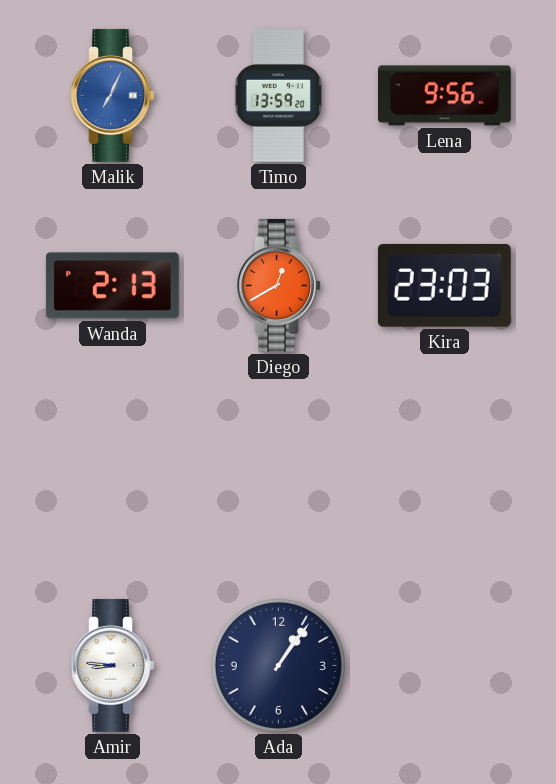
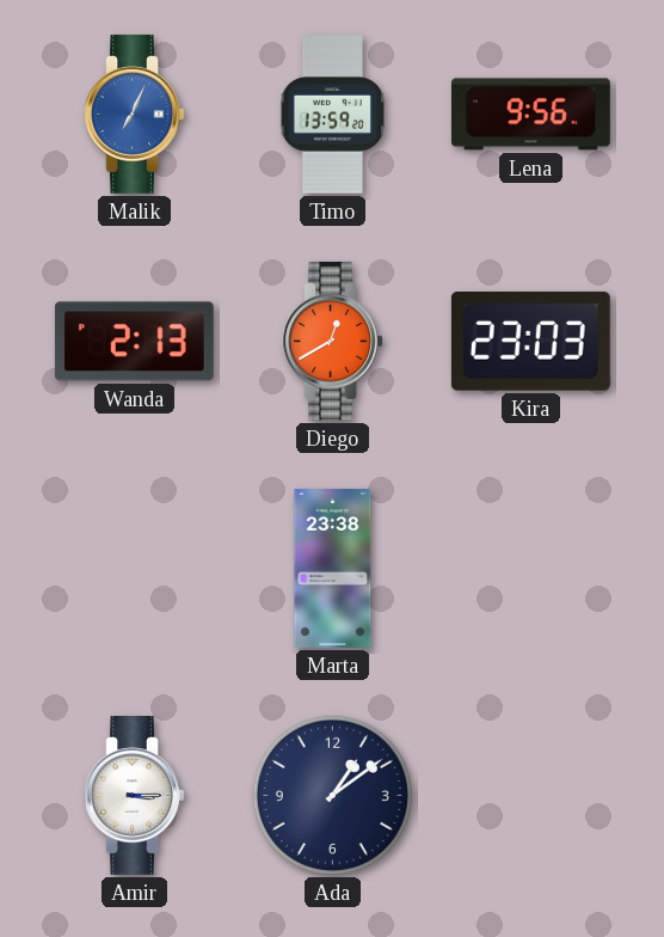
Marta: none -> 23:38
Amir: 8:46 -> 3:15
Ada: 1:06 -> 1:09
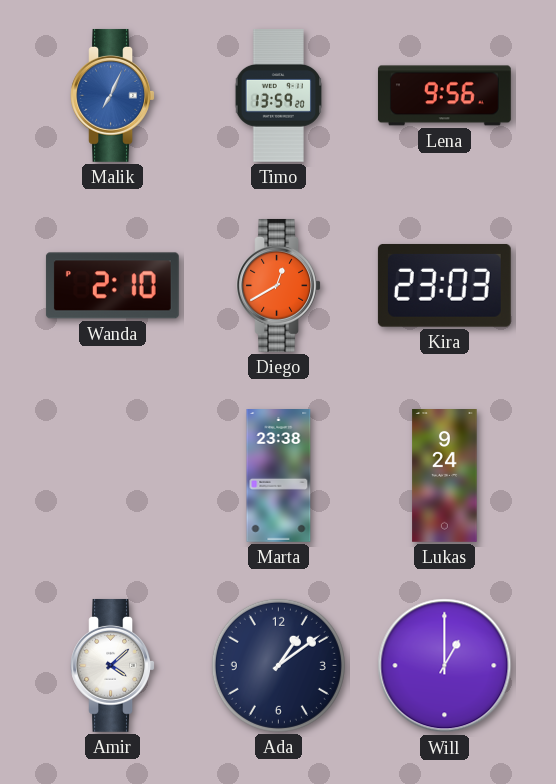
Wanda: 2:13 -> 2:10
Lukas: none -> 9:24
Amir: 3:15 -> 4:08
Will: none -> 1:00
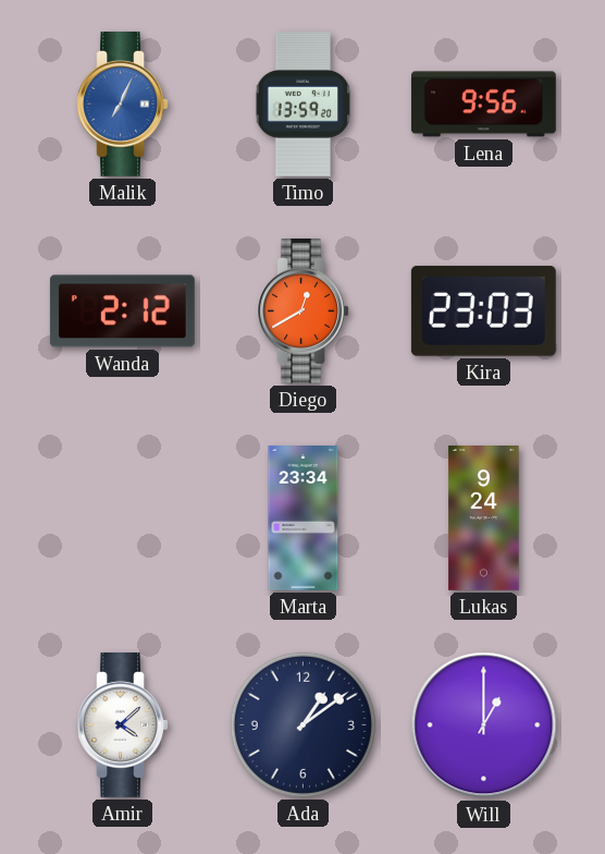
Wanda: 2:10 -> 2:12
Marta: 23:38 -> 23:34
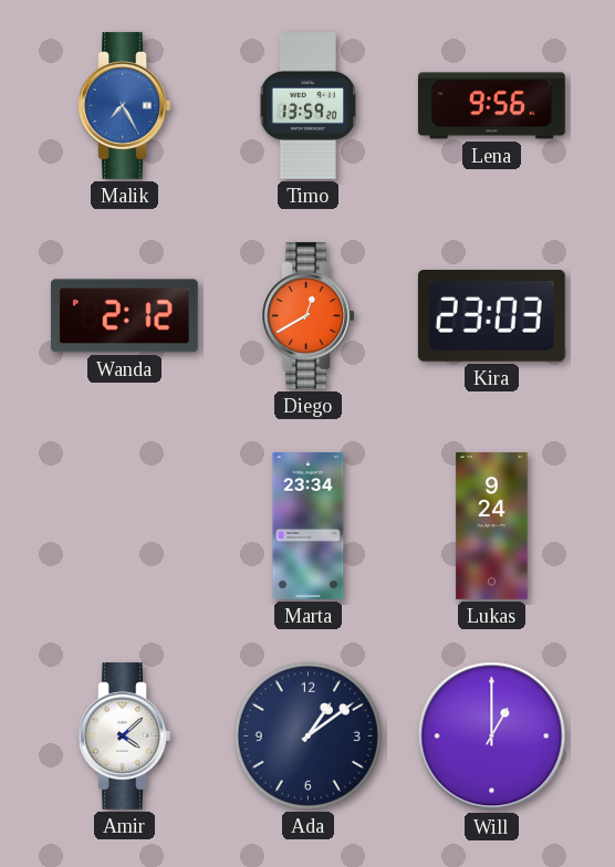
Malik: 7:04 -> 7:25
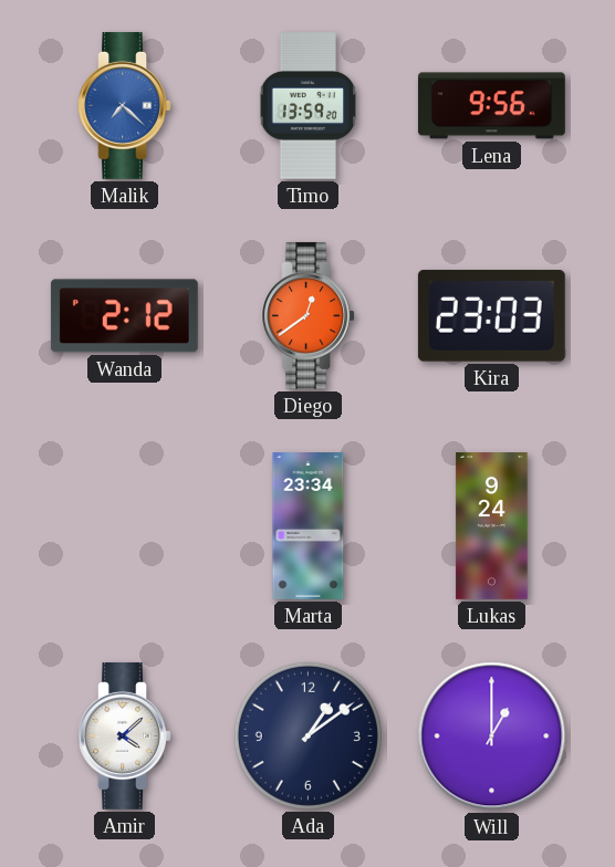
Malik: 7:25 -> 7:22
Diego: 12:40 -> 12:39
